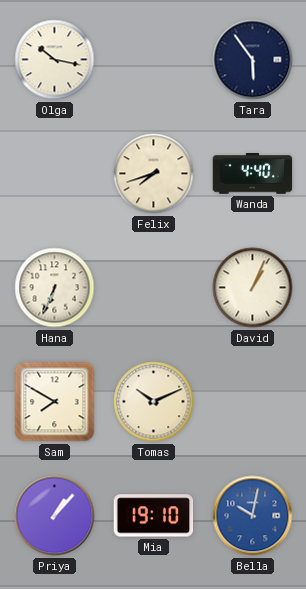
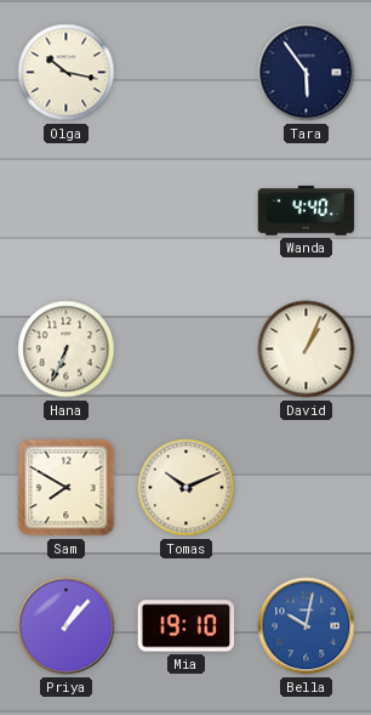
Felix: 7:42 -> none
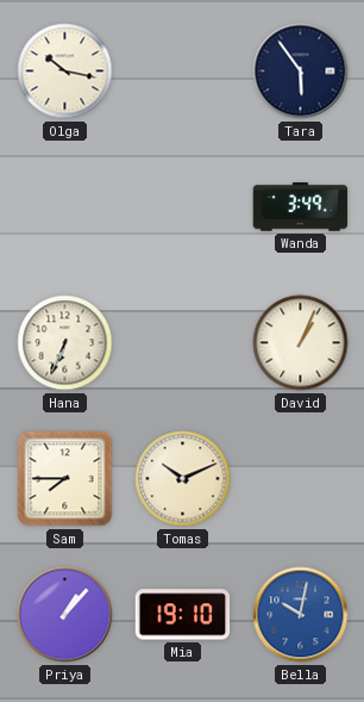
Wanda: 4:40 -> 3:49
Sam: 7:50 -> 7:45
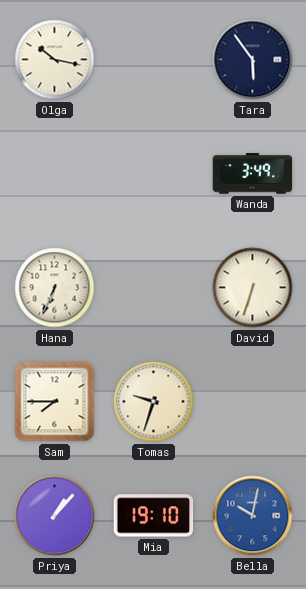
David: 1:04 -> 6:33
Tomas: 10:11 -> 9:33
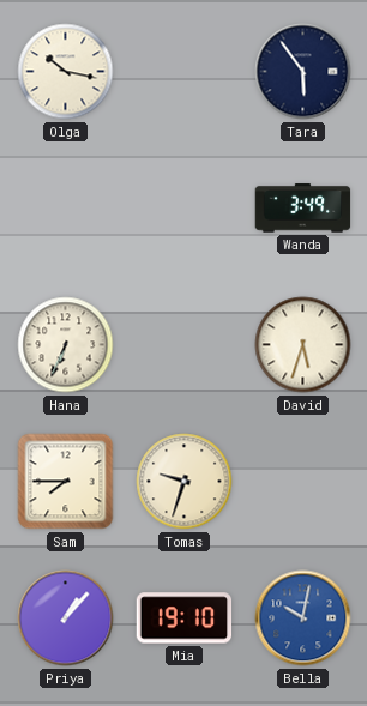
David: 6:33 -> 5:33
